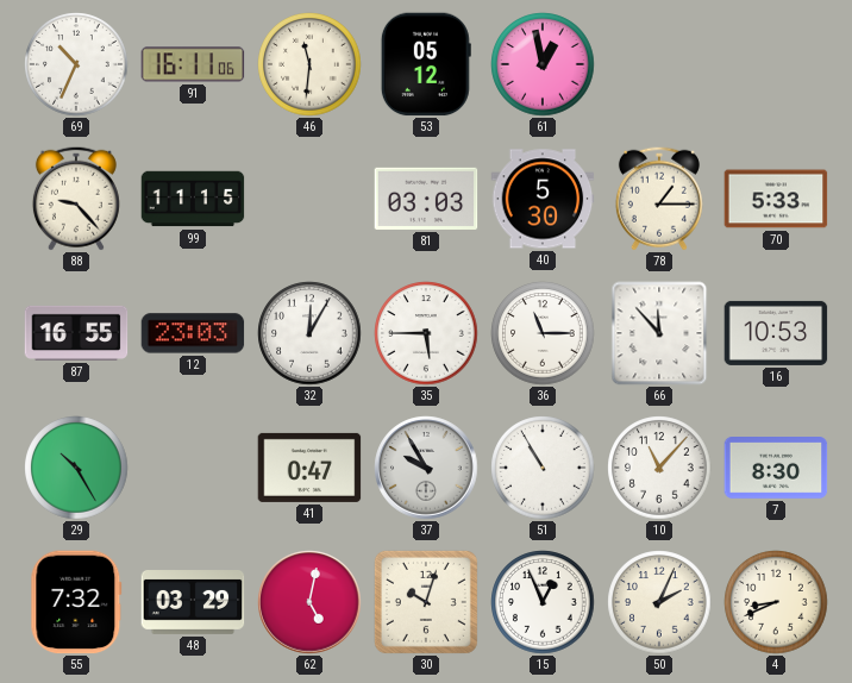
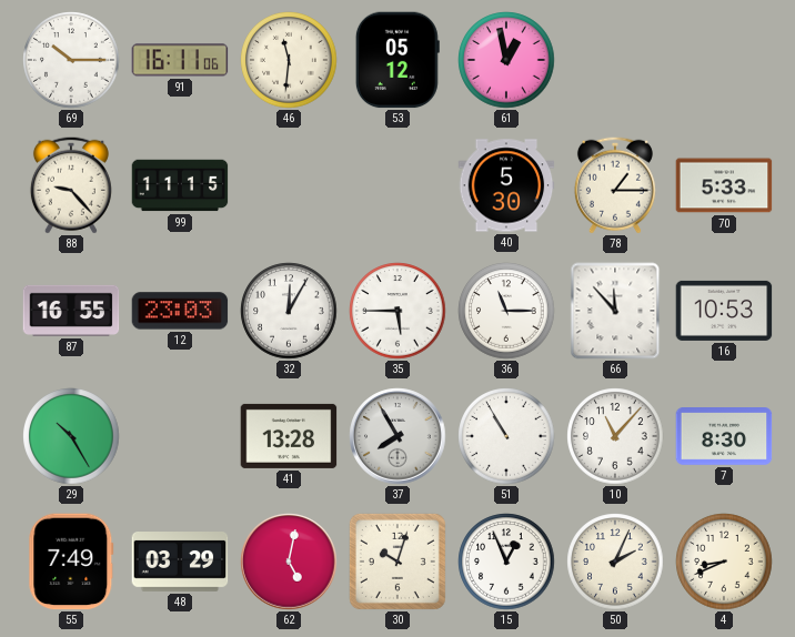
69: 10:34 -> 10:15
81: 03:03 -> none
41: 0:47 -> 13:28
37: 9:55 -> 7:55
55: 7:32 -> 7:49
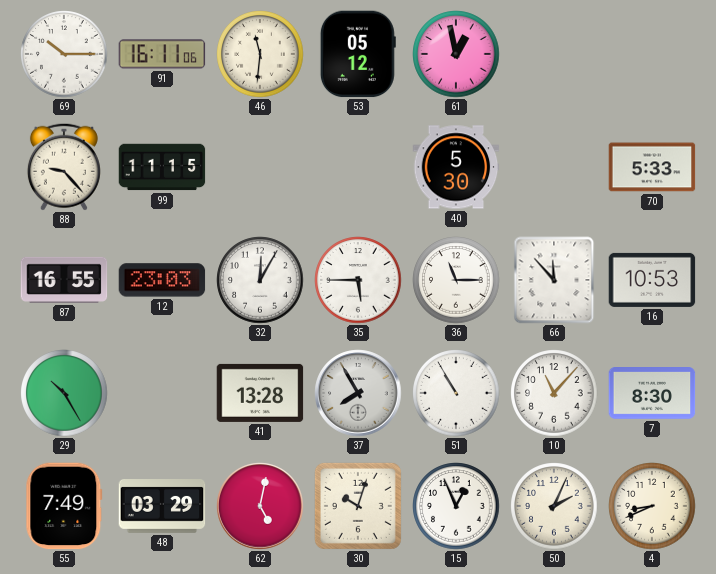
78: 1:15 -> none
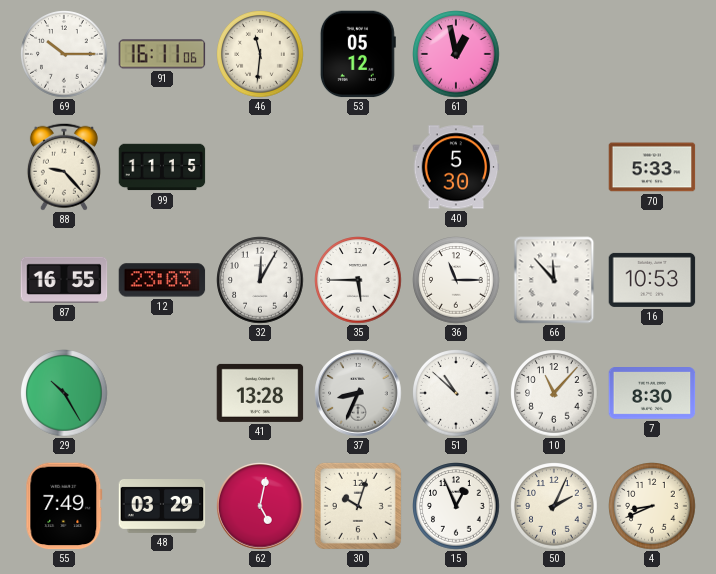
37: 7:55 -> 8:34
51: 10:55 -> 10:52
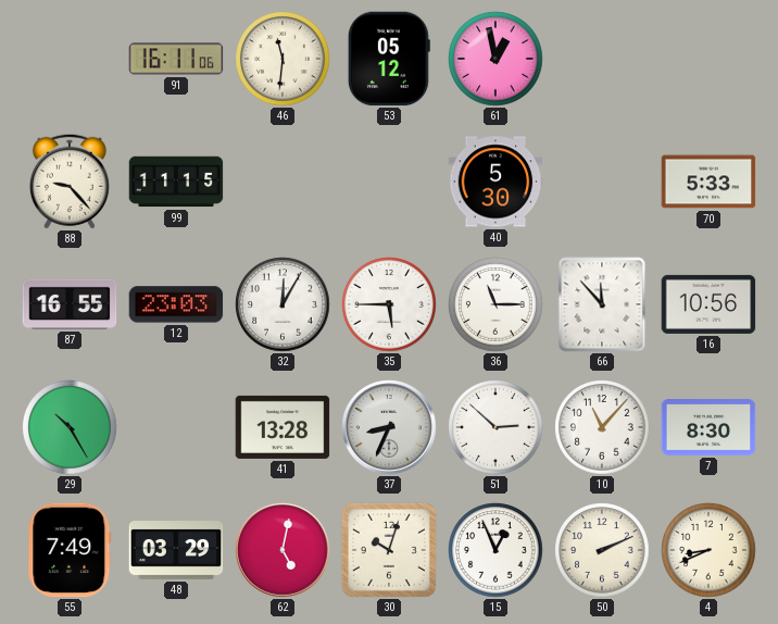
69: 10:15 -> none
16: 10:53 -> 10:56
51: 10:52 -> 2:52
50: 2:04 -> 2:11
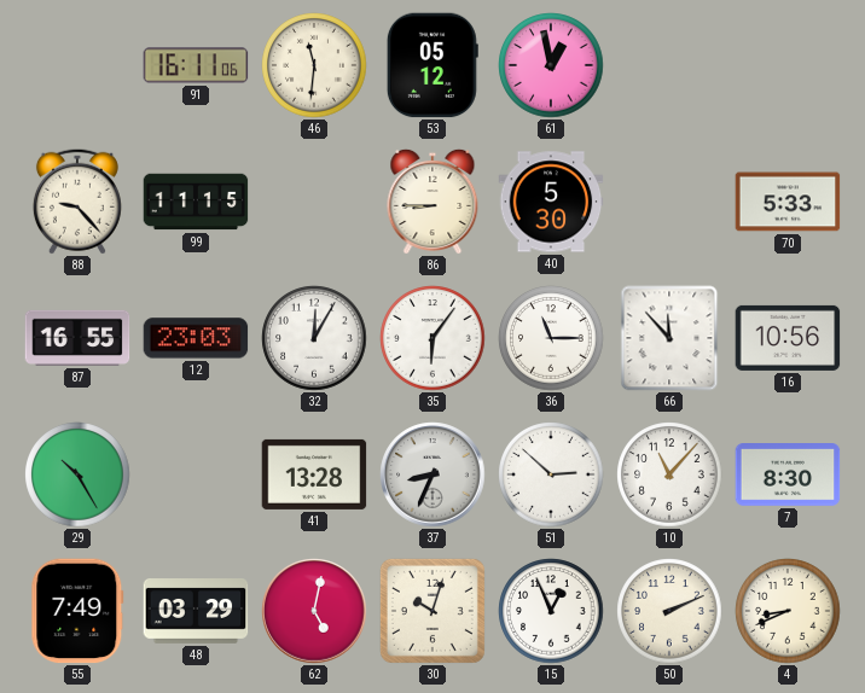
86: none -> 8:45
35: 5:45 -> 6:06
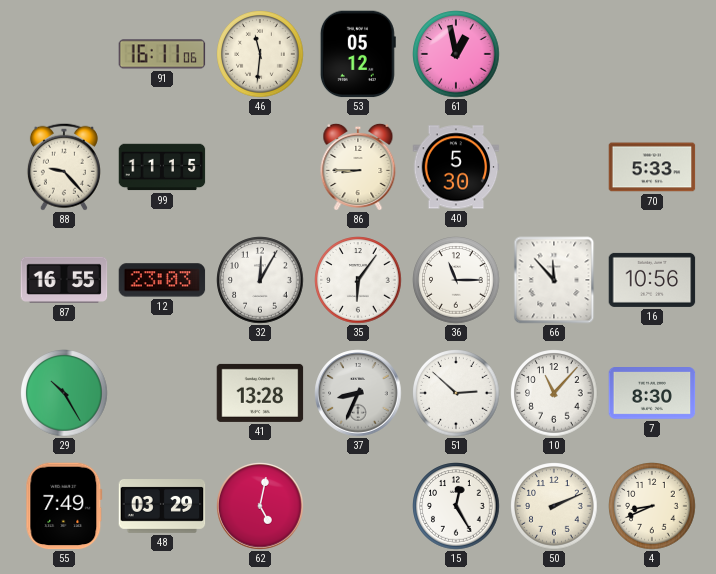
30: 10:03 -> none
15: 12:56 -> 12:25
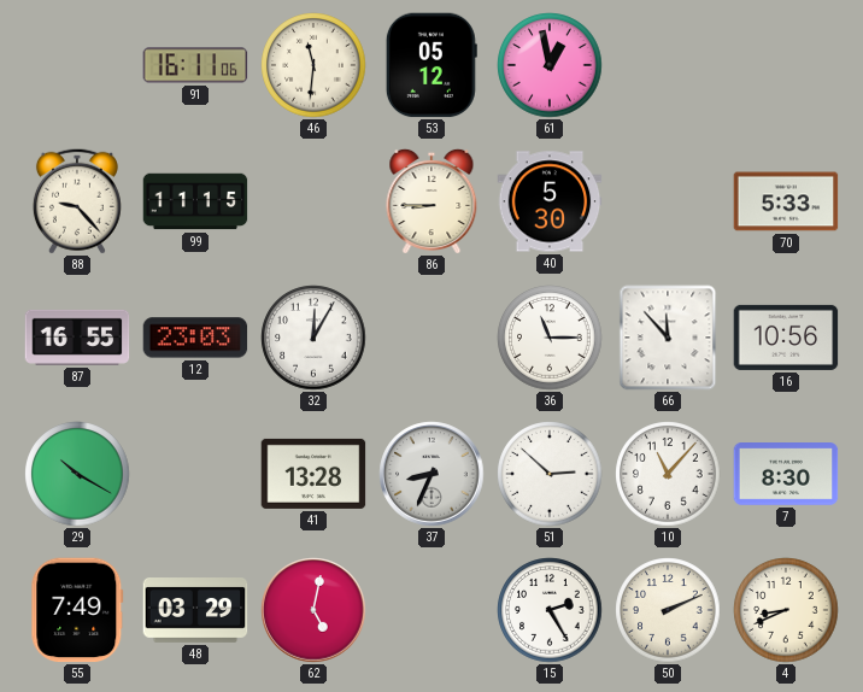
35: 6:06 -> none
29: 10:25 -> 10:20
15: 12:25 -> 2:25
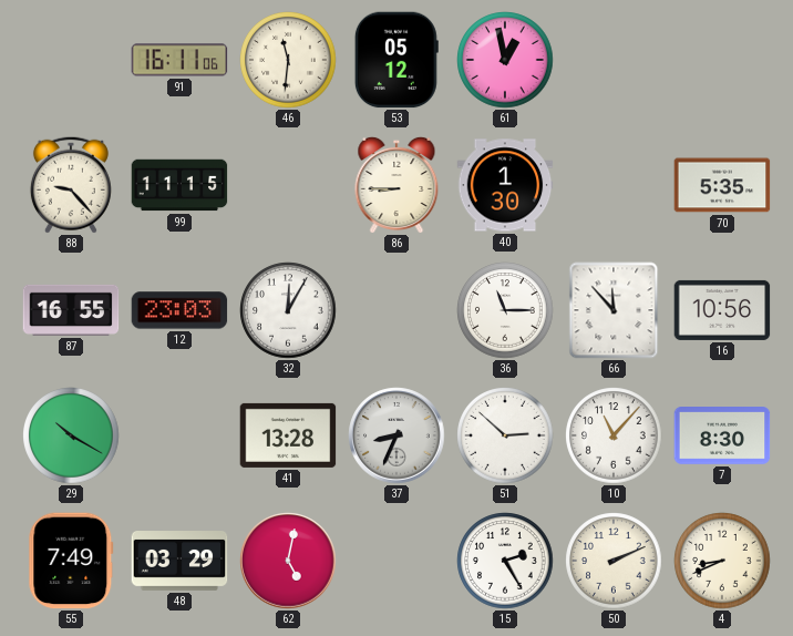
40: 5:30 -> 1:30
70: 5:33 -> 5:35
